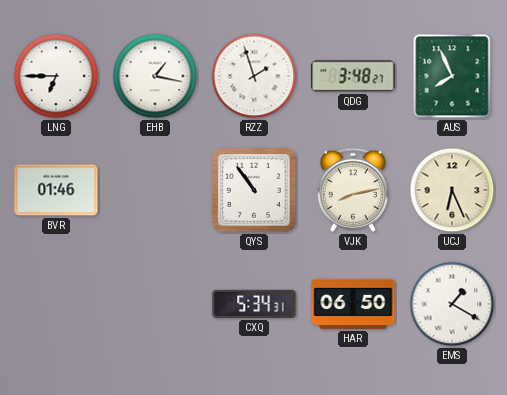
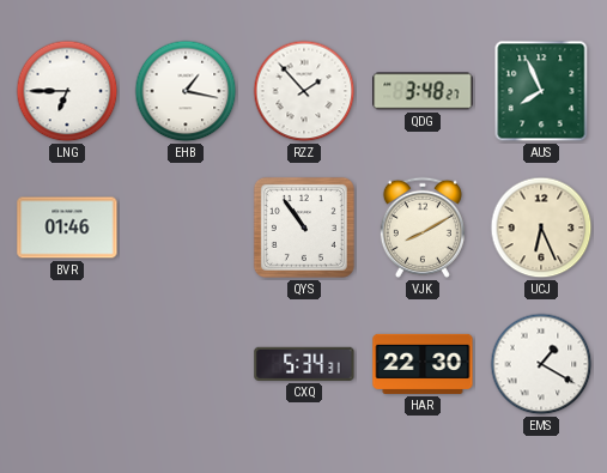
RZZ: 1:57 -> 1:53
VJK: 8:13 -> 8:10
HAR: 06:50 -> 22:30
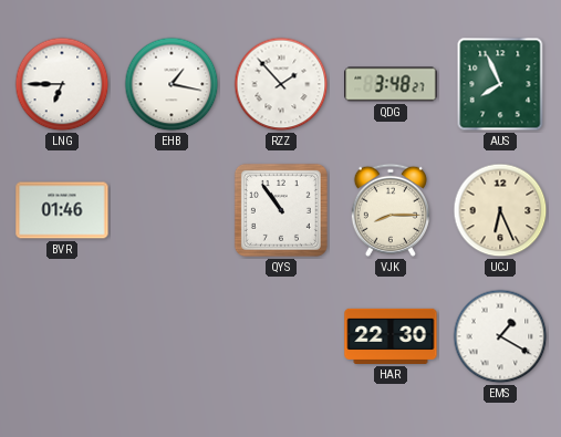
VJK: 8:10 -> 8:15
CXQ: 5:34 -> none
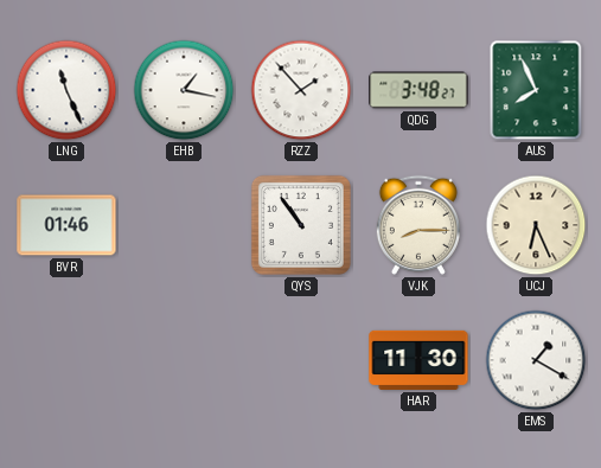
LNG: 6:45 -> 11:26
HAR: 22:30 -> 11:30
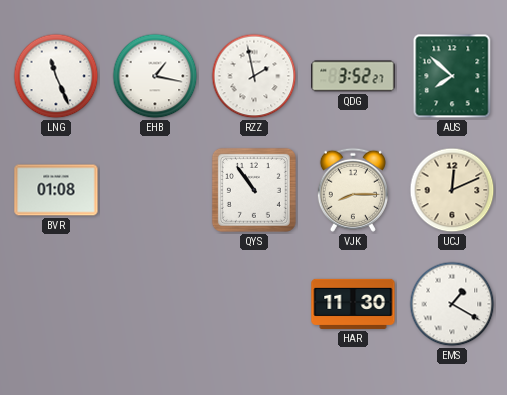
RZZ: 1:53 -> 1:58
QDG: 3:48 -> 3:52
AUS: 7:56 -> 7:52
BVR: 01:46 -> 01:08
UCJ: 6:26 -> 12:11
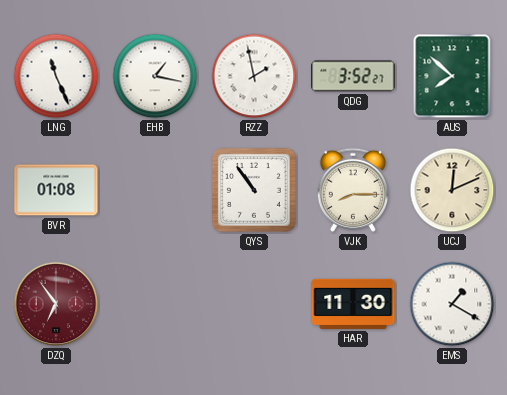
DZQ: none -> 6:54
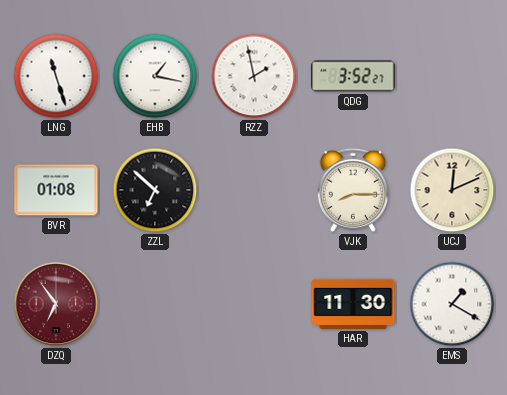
LNG: 11:26 -> 11:27
AUS: 7:52 -> none
ZZL: none -> 6:52
QYS: 10:54 -> none
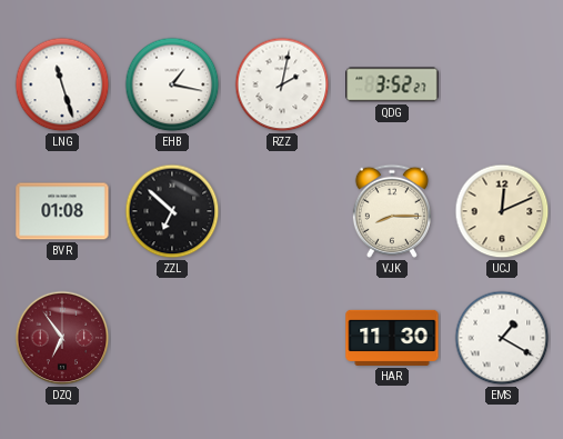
RZZ: 1:58 -> 2:02
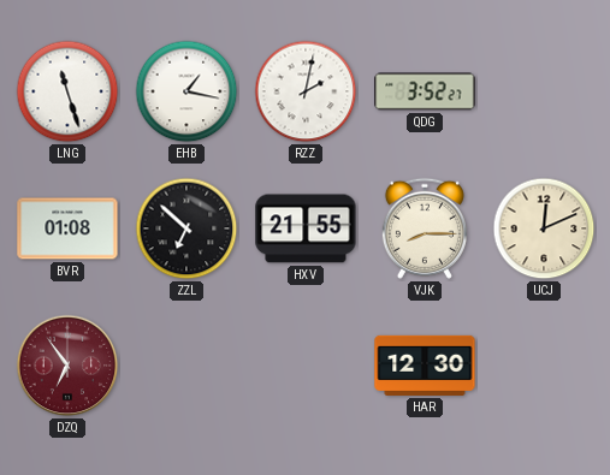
HXV: none -> 21:55
HAR: 11:30 -> 12:30
EMS: 1:20 -> none
